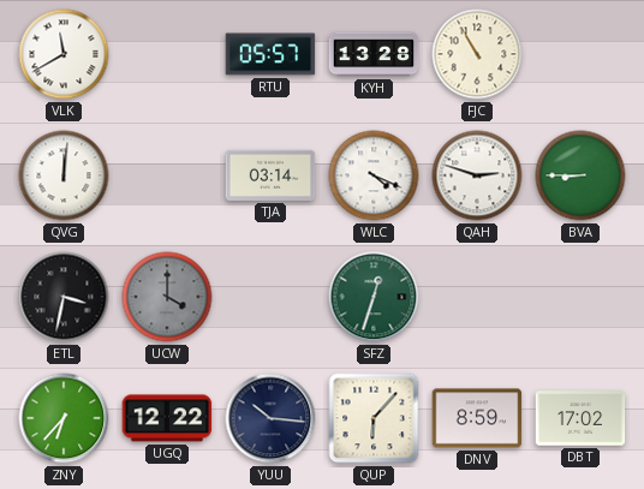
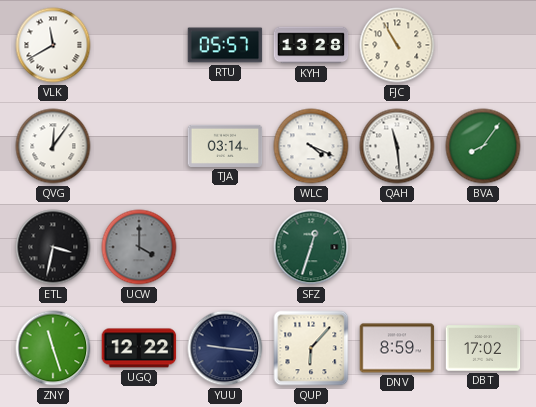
QVG: 12:01 -> 12:06
QAH: 2:48 -> 11:29
BVA: 8:45 -> 8:06
ZNY: 6:37 -> 11:27
YUU: 10:16 -> 9:16
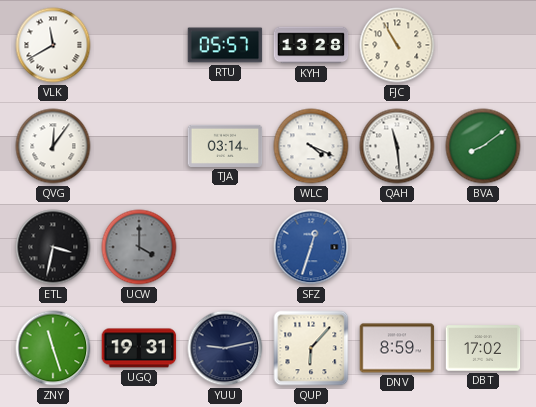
BVA: 8:06 -> 8:09
SFZ dial: green -> blue
UGQ: 12:22 -> 19:31
YUU: 9:16 -> 9:13
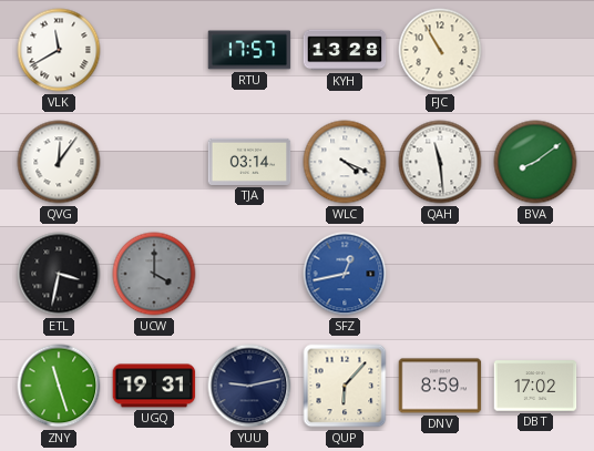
RTU: 05:57 -> 17:57
SFZ: 12:33 -> 12:43
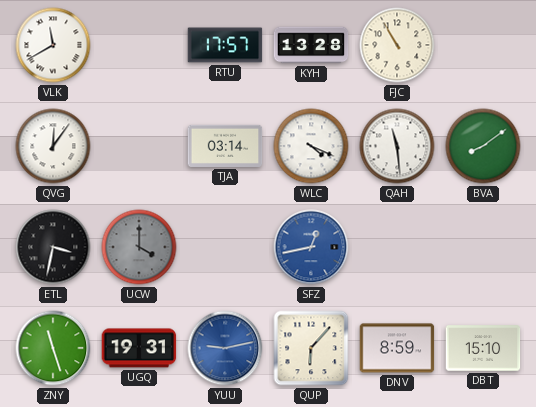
YUU dial: navy -> blue
DBT: 17:02 -> 15:10
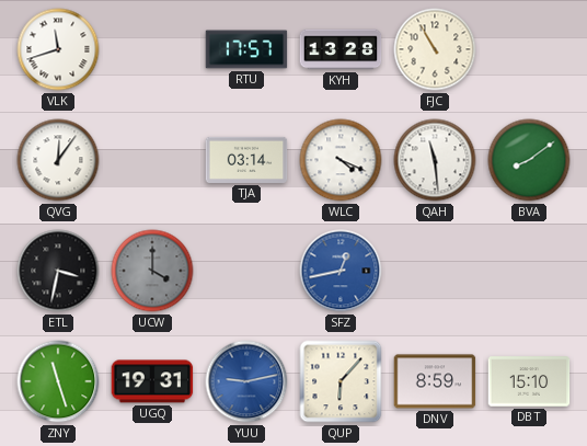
VLK: 11:40 -> 11:42
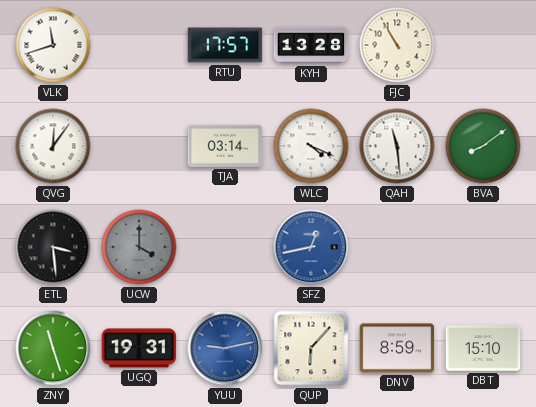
ETL: 3:32 -> 3:29
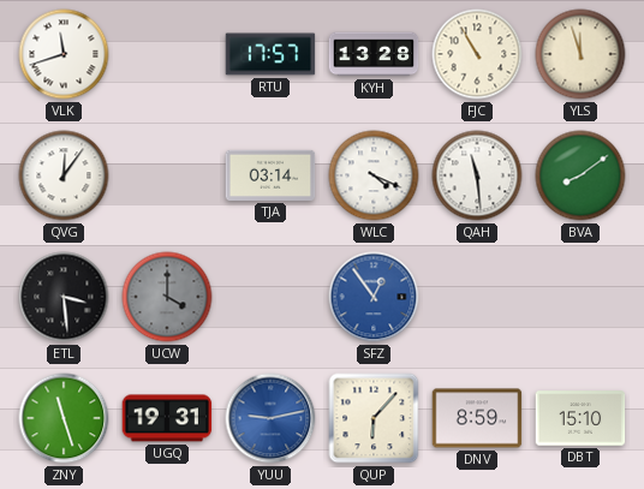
YLS: none -> 11:57
SFZ: 12:43 -> 12:54
